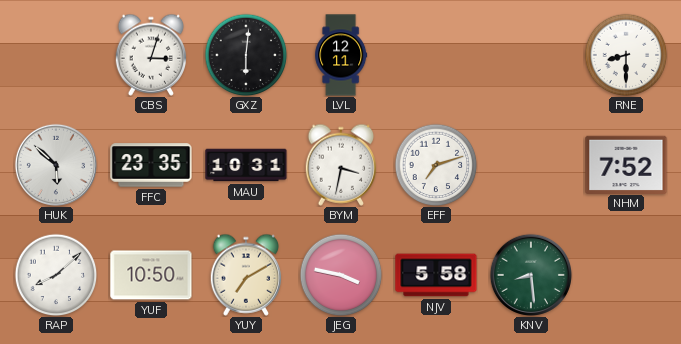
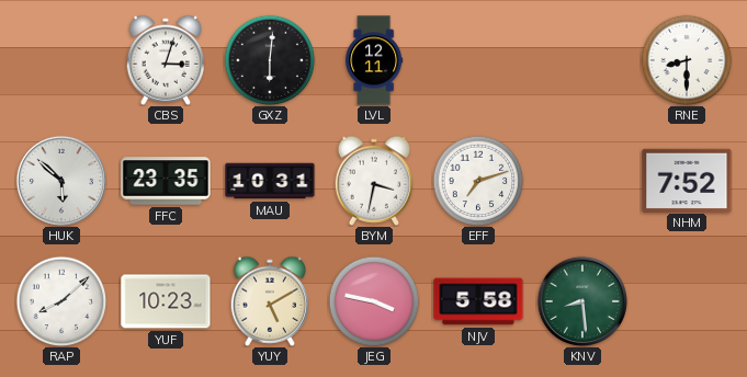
YUF: 10:50 -> 10:23
YUY: 7:10 -> 5:10
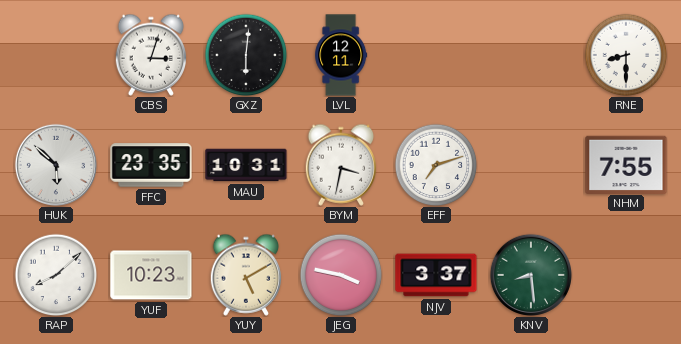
NHM: 7:52 -> 7:55
NJV: 5:58 -> 3:37
